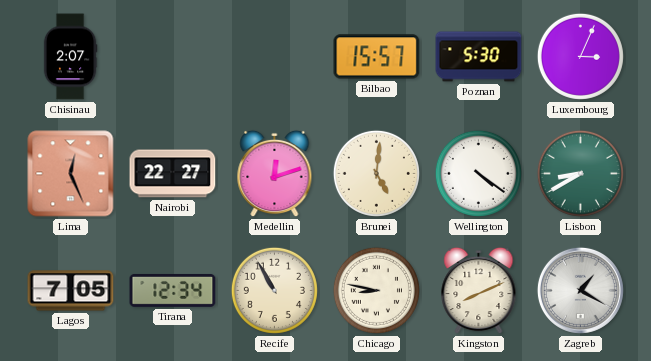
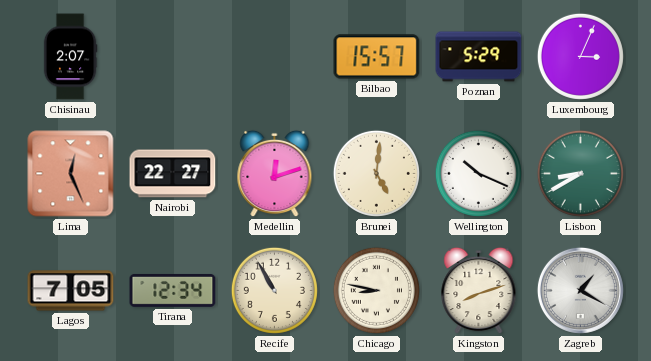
Poznan: 5:30 -> 5:29
Wellington: 4:21 -> 10:19
Kingston: 8:11 -> 8:12
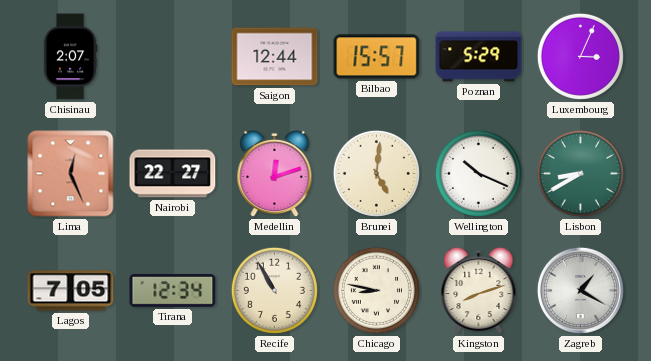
Saigon: none -> 12:44
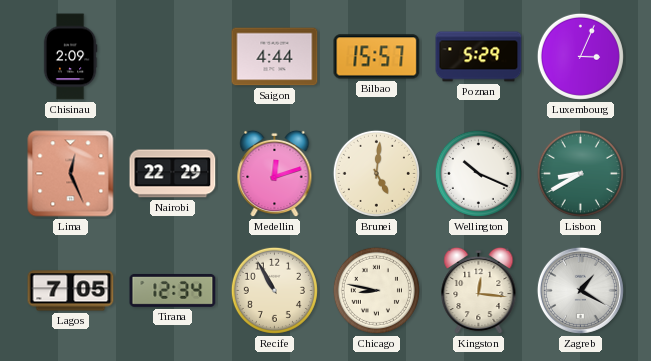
Chisinau: 2:07 -> 2:09
Saigon: 12:44 -> 4:44
Nairobi: 22:27 -> 22:29
Kingston: 8:12 -> 12:16
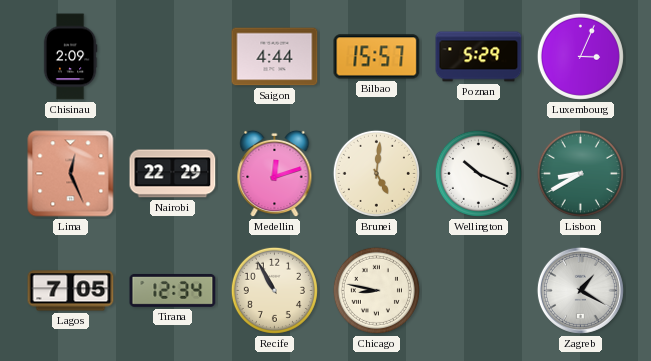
Kingston: 12:16 -> none
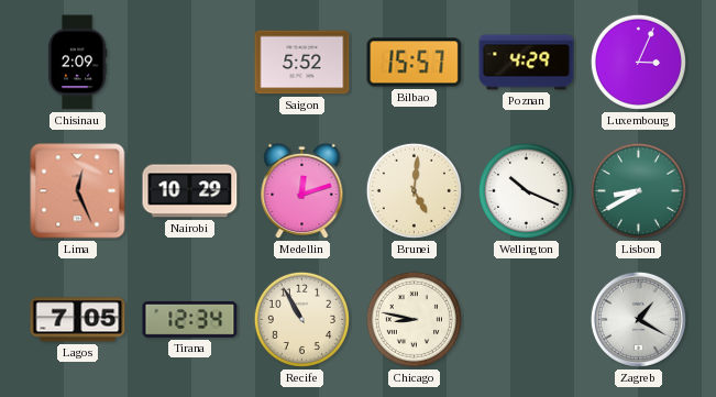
Saigon: 4:44 -> 5:52
Poznan: 5:29 -> 4:29
Nairobi: 22:29 -> 10:29
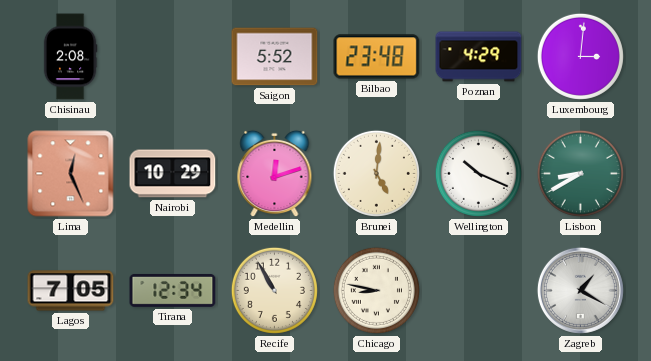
Chisinau: 2:09 -> 2:08
Bilbao: 15:57 -> 23:48
Luxembourg: 3:04 -> 3:01
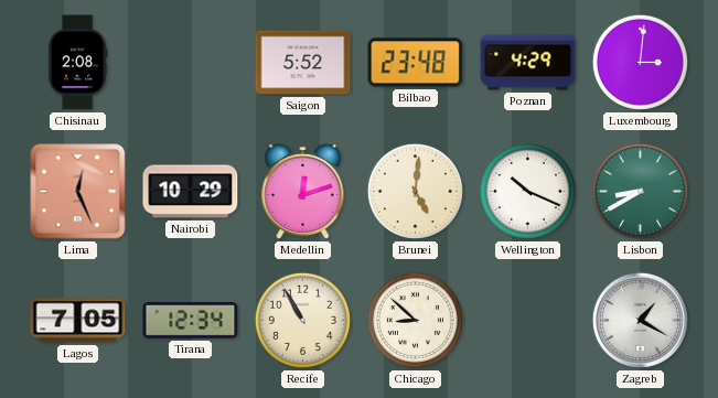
Chicago: 8:47 -> 8:52
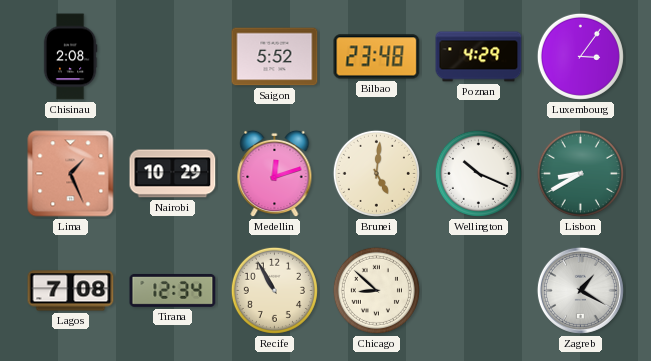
Luxembourg: 3:01 -> 3:06
Lima: 12:26 -> 1:26
Lagos: 7:05 -> 7:08
